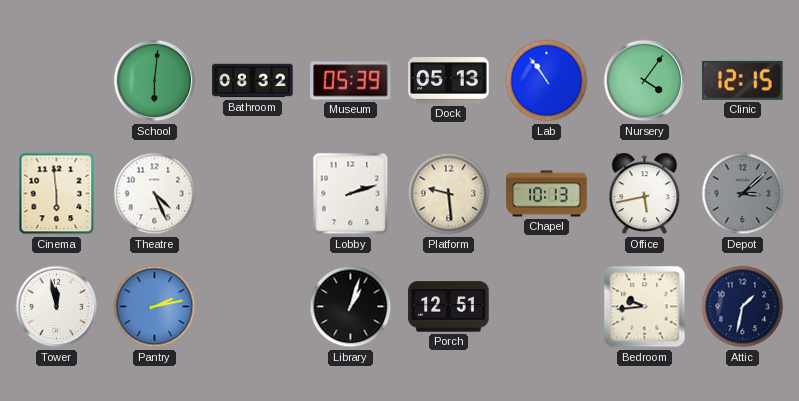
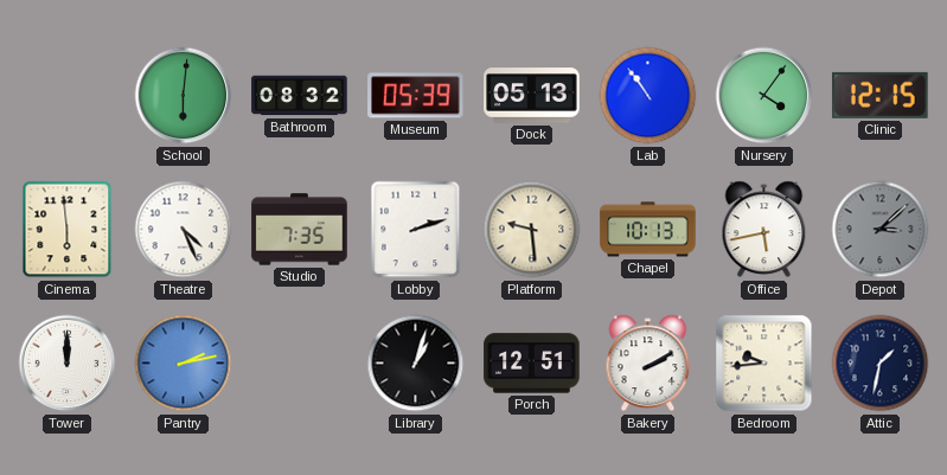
Studio: none -> 7:35
Tower: 11:58 -> 12:00
Bakery: none -> 2:10
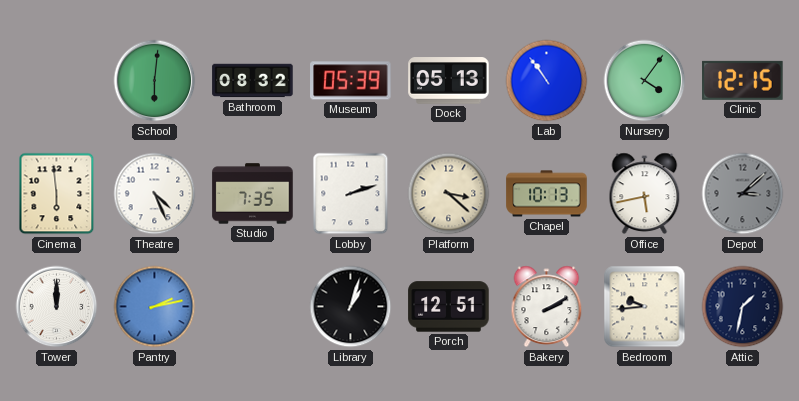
Platform: 9:29 -> 3:22
